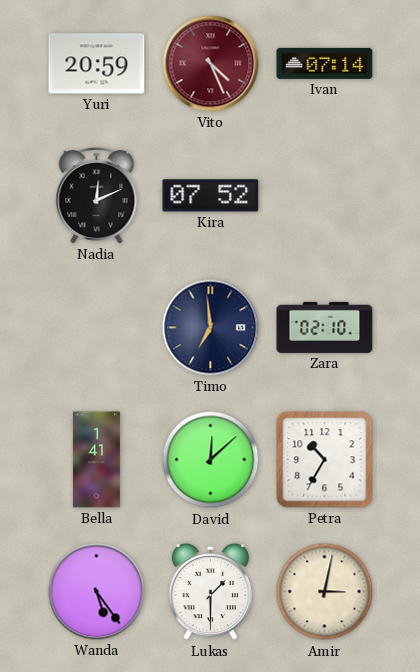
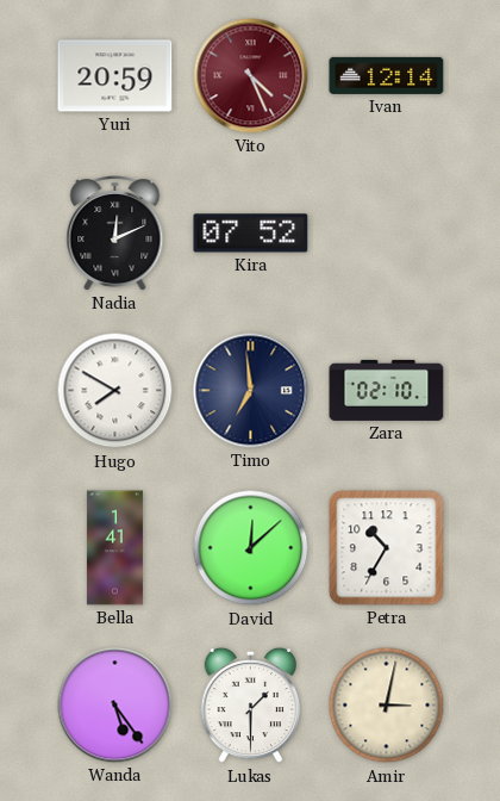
Ivan: 07:14 -> 12:14
Hugo: none -> 7:50
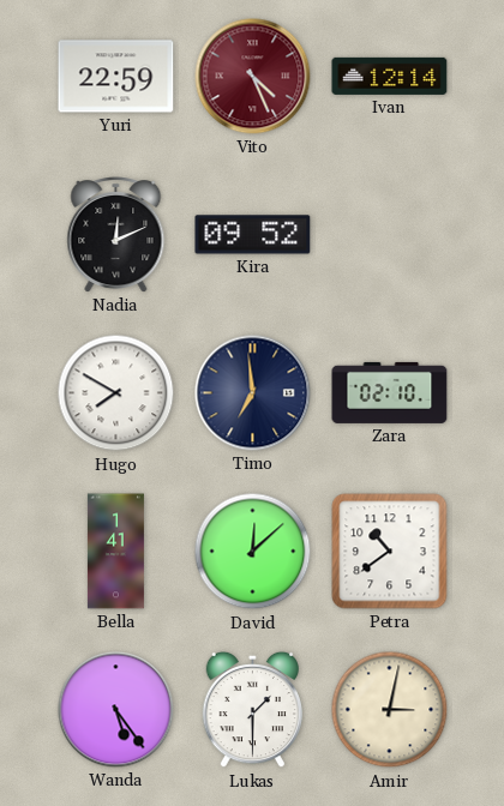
Yuri: 20:59 -> 22:59
Kira: 07:52 -> 09:52
Petra: 10:35 -> 10:39
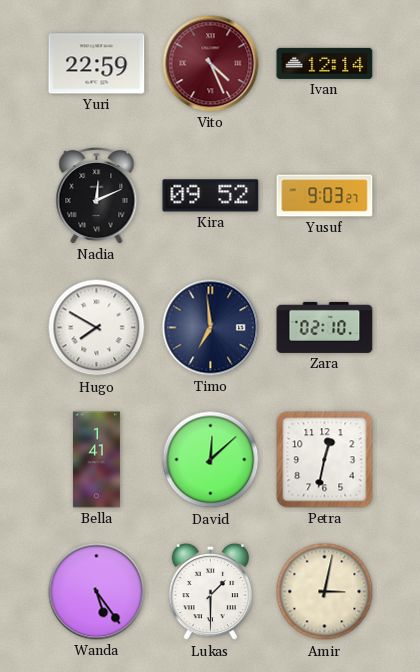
Yusuf: none -> 9:03
Petra: 10:39 -> 12:32
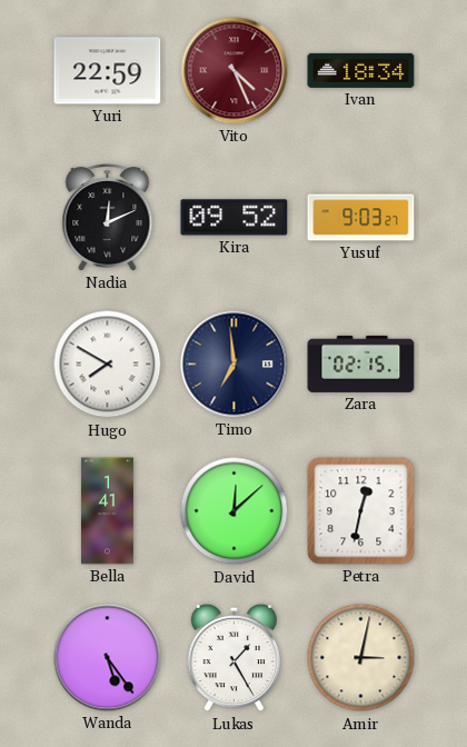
Ivan: 12:14 -> 18:34
Zara: 02:10 -> 02:15
Lukas: 1:30 -> 1:25
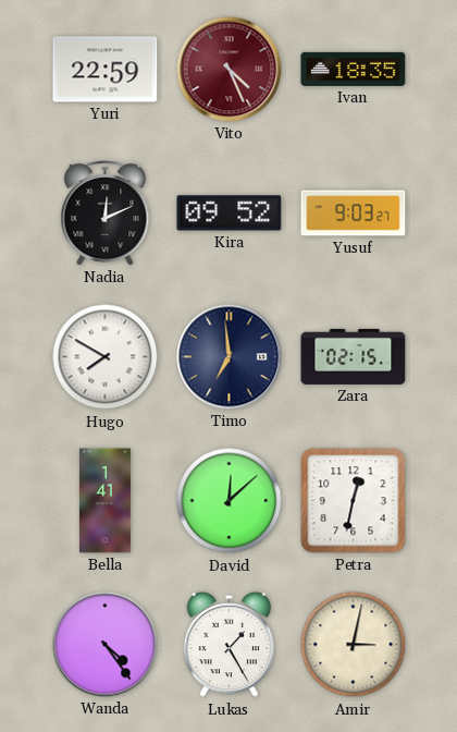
Ivan: 18:34 -> 18:35
Wanda: 5:24 -> 4:24
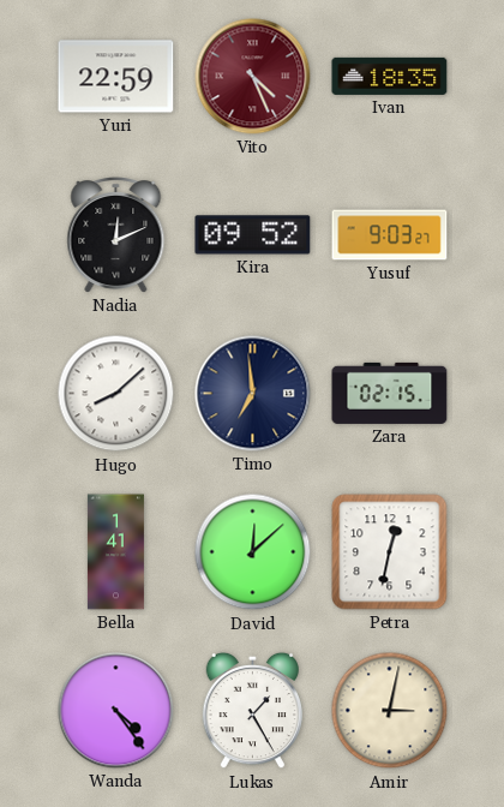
Hugo: 7:50 -> 8:08
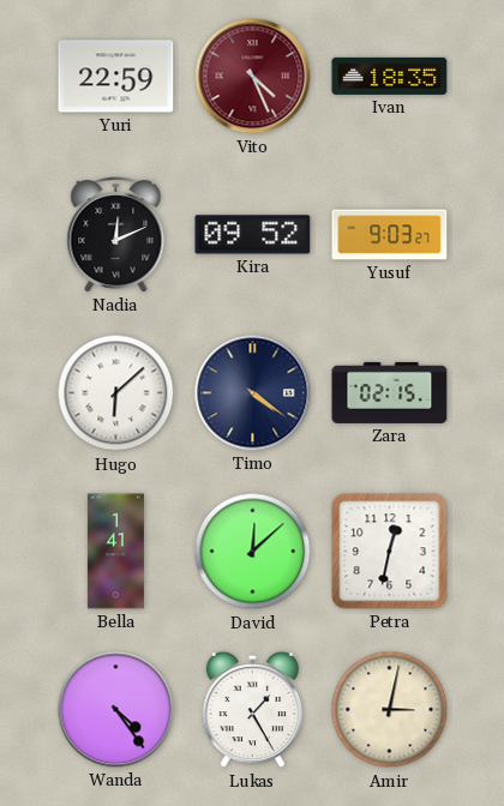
Hugo: 8:08 -> 6:08
Timo: 6:59 -> 4:21
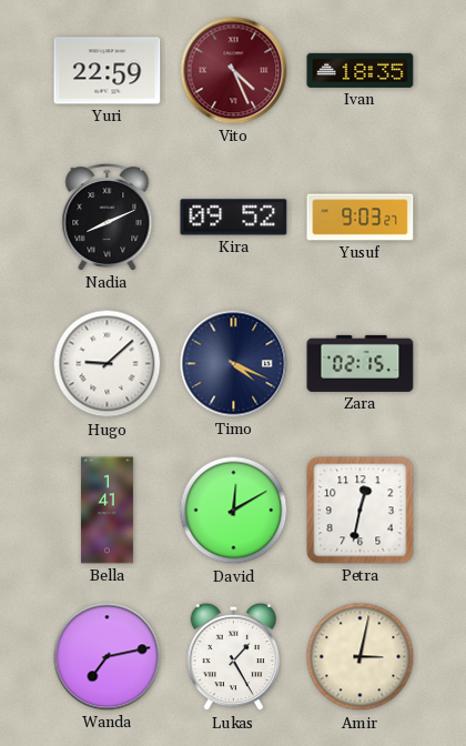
Nadia: 12:11 -> 8:11
Hugo: 6:08 -> 9:08
Timo: 4:21 -> 4:19
David: 12:08 -> 12:10
Wanda: 4:24 -> 7:13
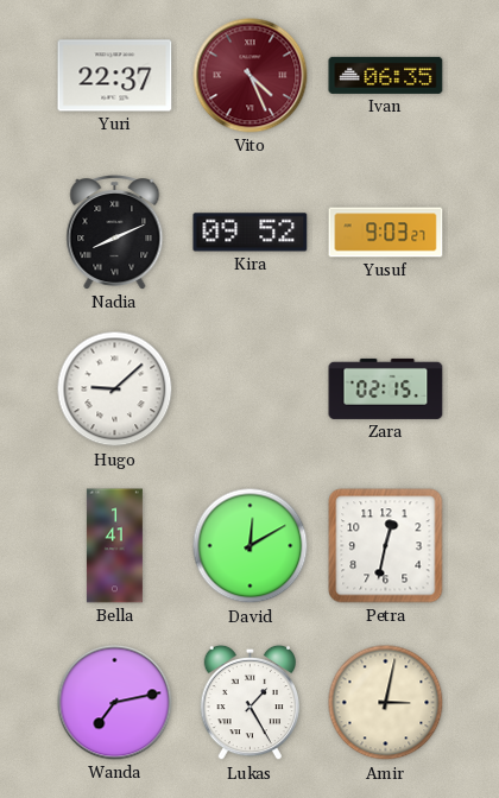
Yuri: 22:59 -> 22:37
Ivan: 18:35 -> 06:35
Timo: 4:19 -> none
